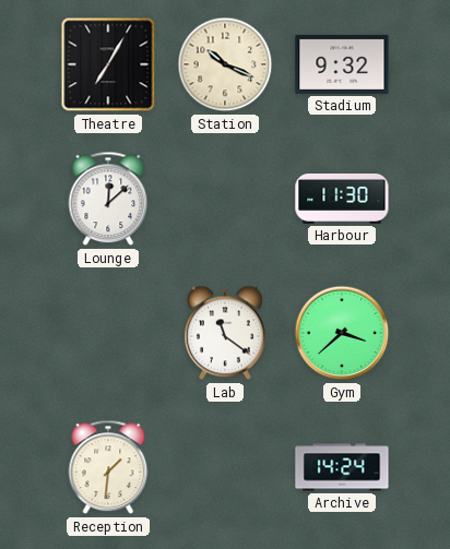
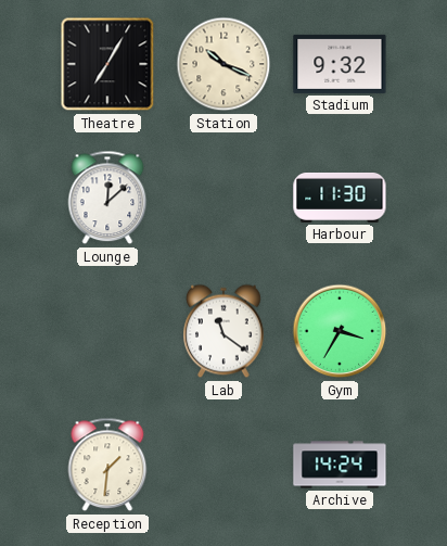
Gym: 3:38 -> 3:35
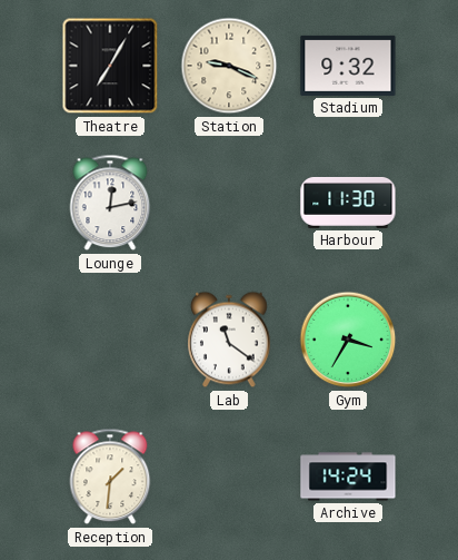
Station: 10:19 -> 9:19
Lounge: 12:08 -> 12:13
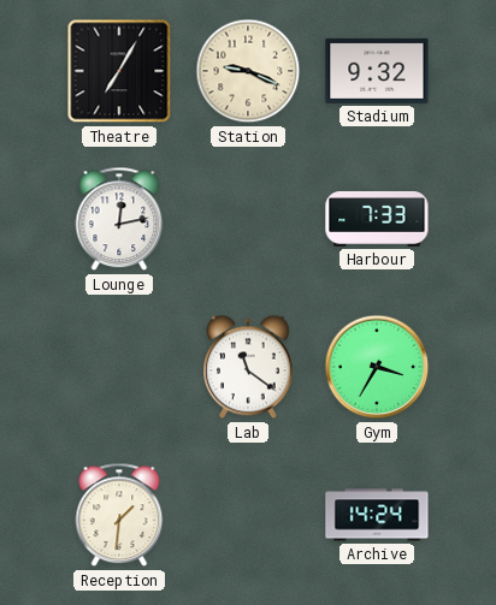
Harbour: 11:30 -> 7:33
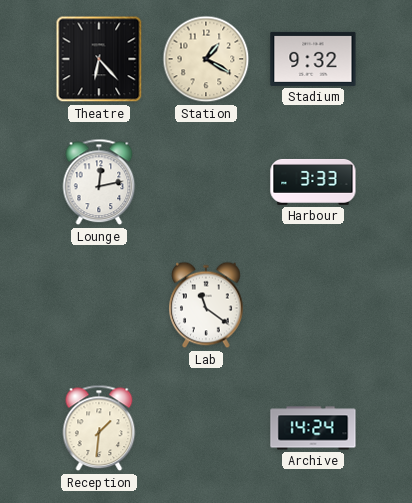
Theatre: 7:05 -> 6:23
Station: 9:19 -> 1:20
Harbour: 7:33 -> 3:33
Gym: 3:35 -> none
